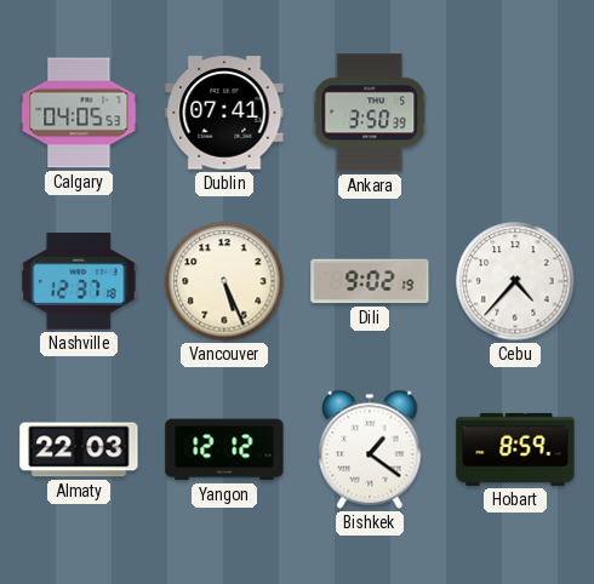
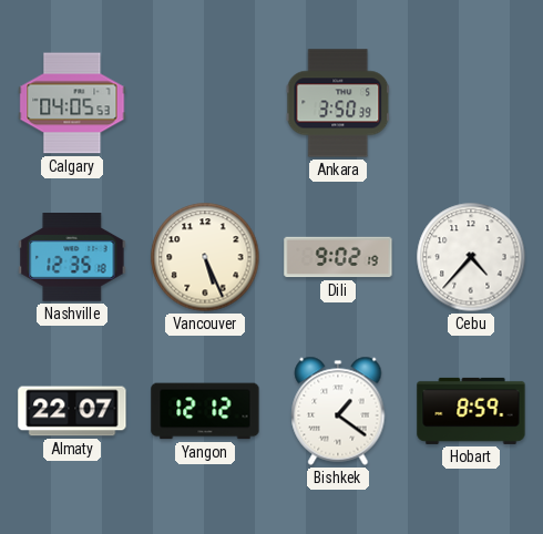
Dublin: 07:41 -> none
Nashville: 12:37 -> 12:35
Almaty: 22:03 -> 22:07
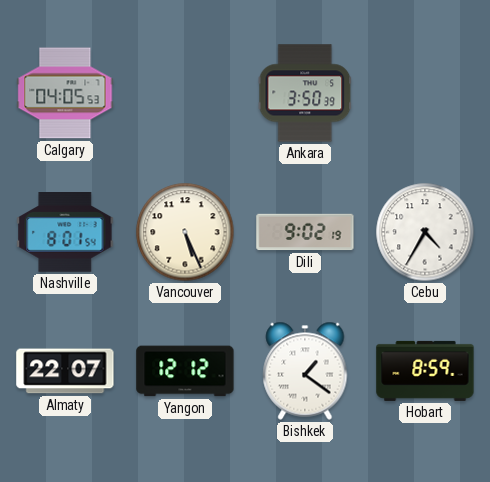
Nashville: 12:35 -> 8:01
Cebu: 4:37 -> 4:35
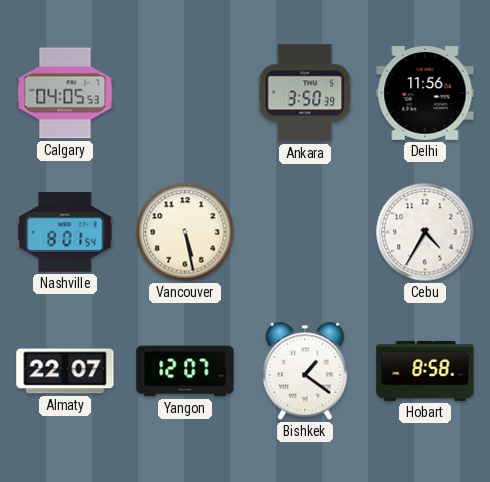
Delhi: none -> 11:56
Vancouver: 5:26 -> 5:28
Dili: 9:02 -> none
Yangon: 12:12 -> 12:07
Hobart: 8:59 -> 8:58
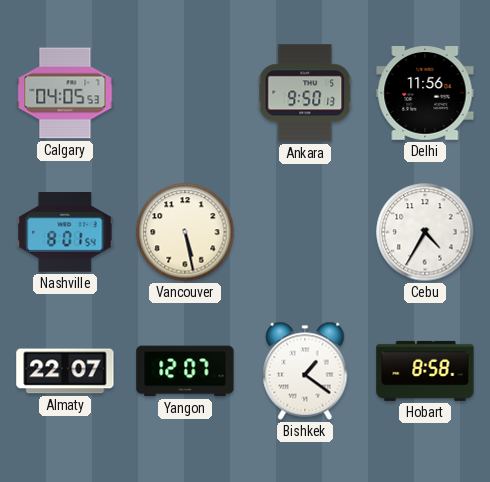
Ankara: 3:50 -> 9:50
